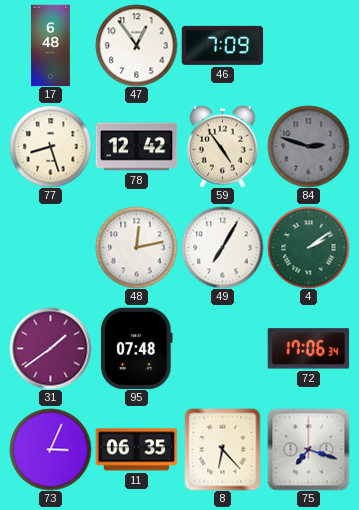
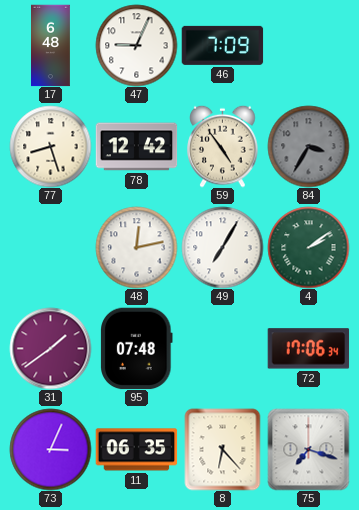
47: 12:54 -> 9:04
84: 2:48 -> 3:35
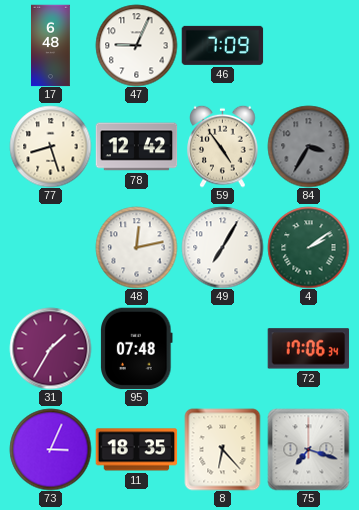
31: 1:39 -> 1:35
11: 06:35 -> 18:35
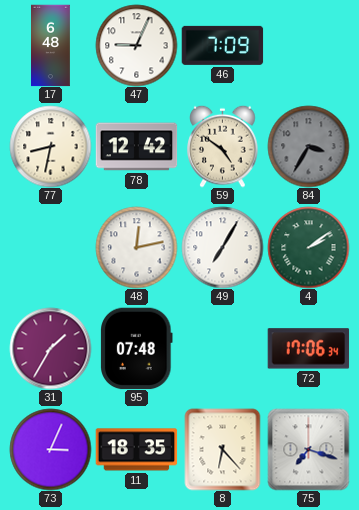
77: 8:27 -> 8:32
59: 4:54 -> 4:51
